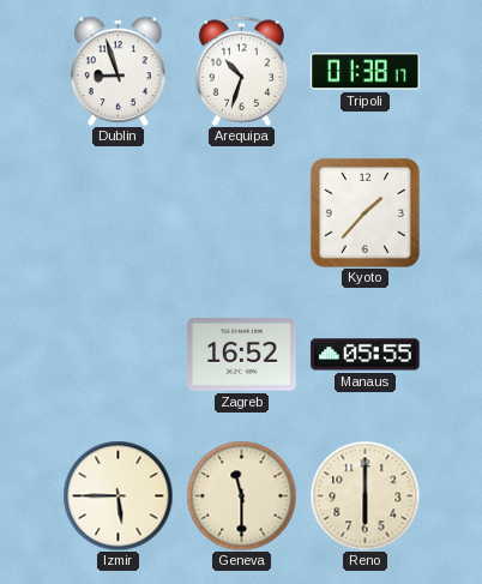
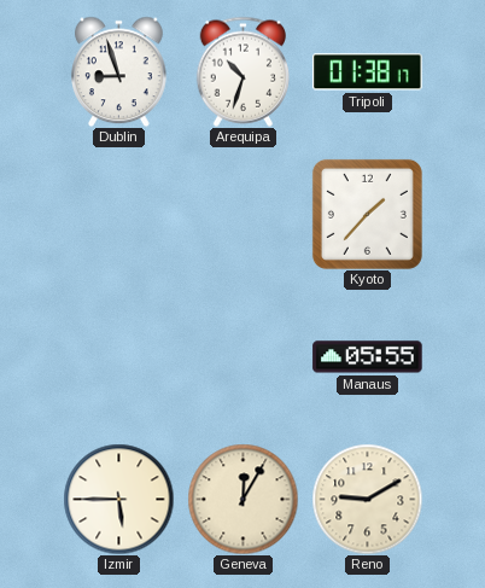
Zagreb: 16:52 -> none
Geneva: 11:30 -> 12:05
Reno: 6:00 -> 9:10
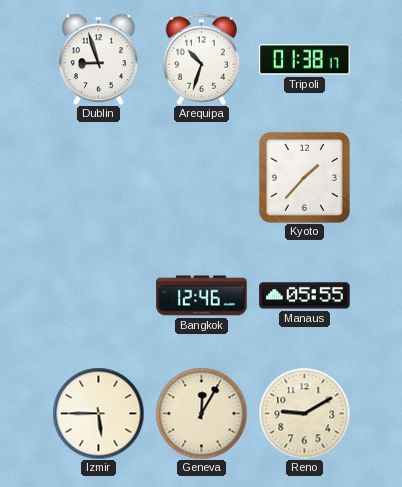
Bangkok: none -> 12:46
